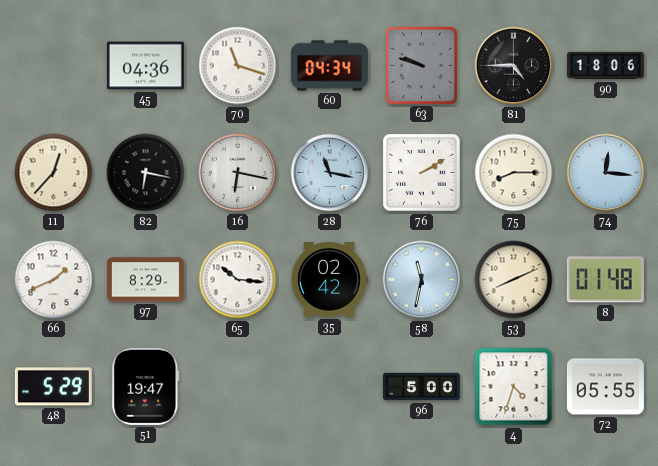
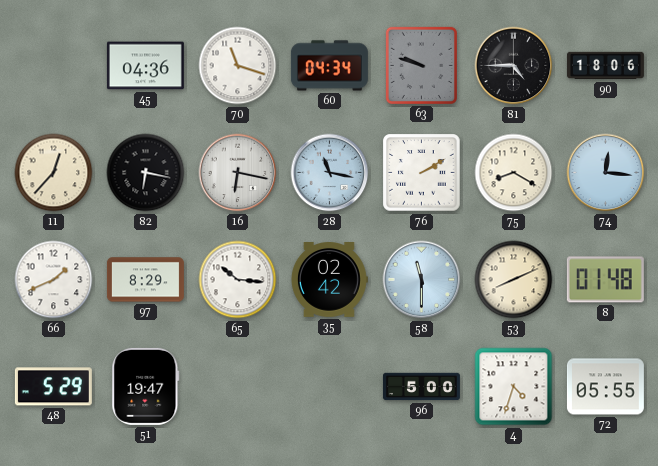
75: 8:15 -> 8:20
58: 11:32 -> 11:30
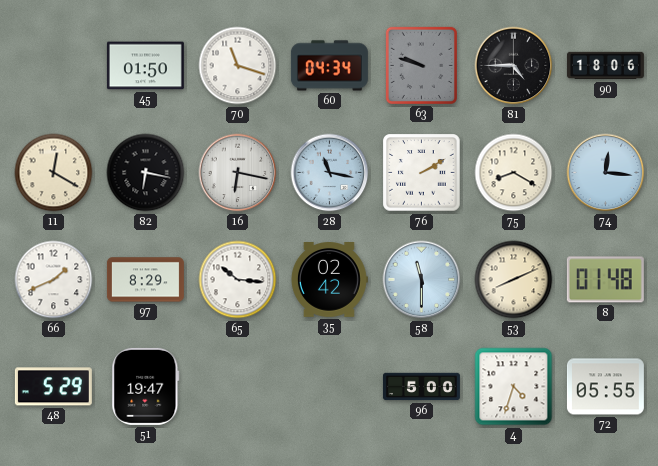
45: 04:36 -> 01:50
11: 12:37 -> 12:20
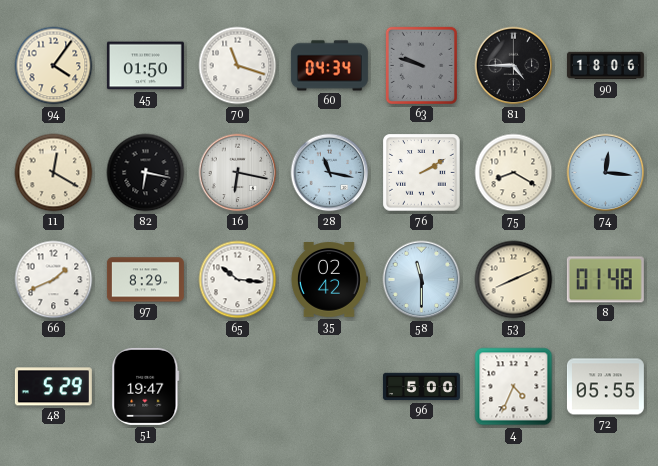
94: none -> 4:06
4: 4:33 -> 4:34
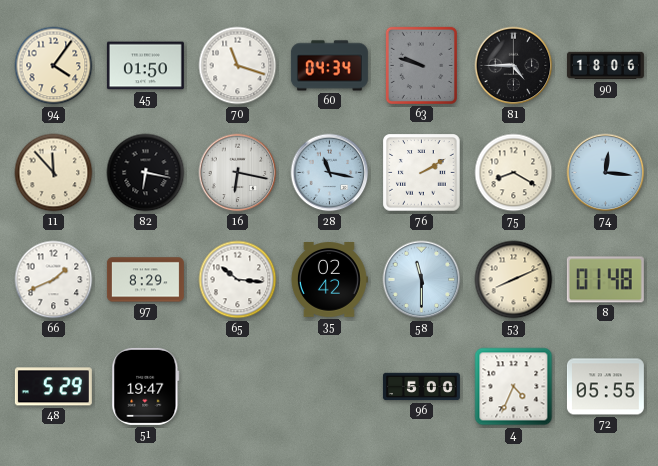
11: 12:20 -> 11:53
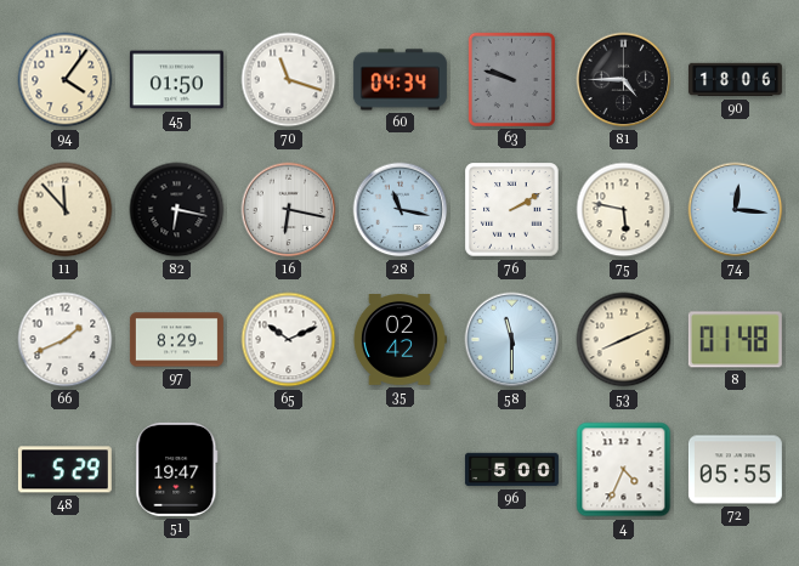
75: 8:20 -> 5:47
65: 10:16 -> 10:11
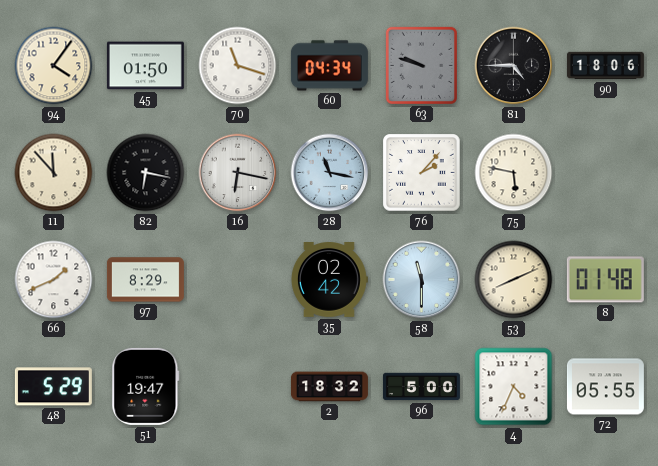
76: 2:10 -> 2:07
74: 12:16 -> none
65: 10:11 -> none
2: none -> 18:32
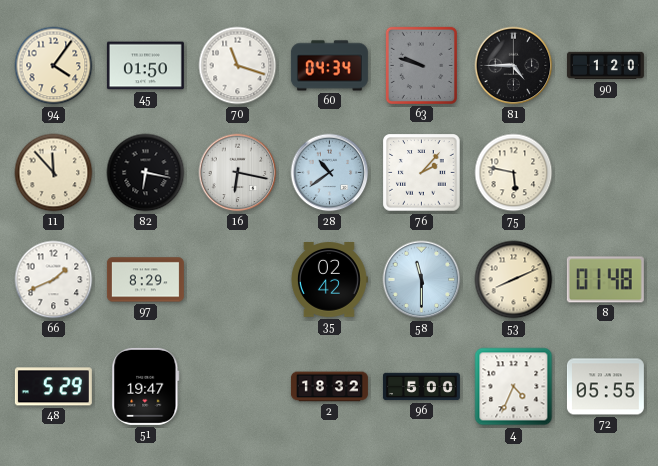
90: 18:06 -> 1:20
28: 11:17 -> 10:39
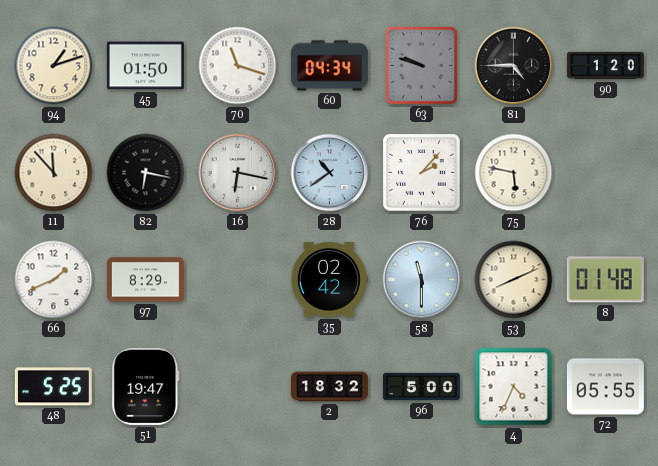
94: 4:06 -> 1:12
48: 5:29 -> 5:25
